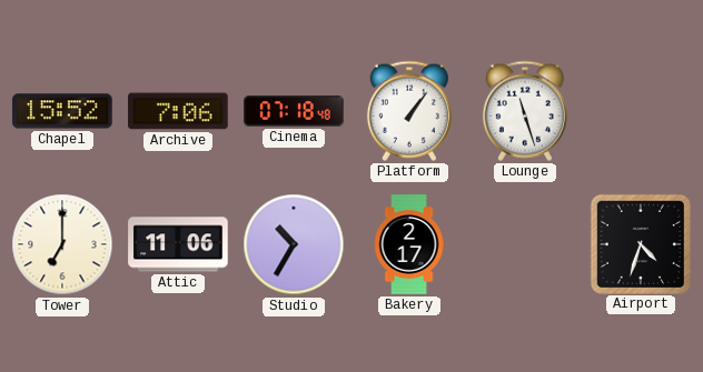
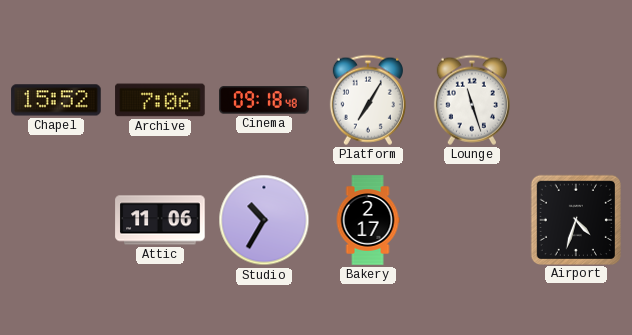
Cinema: 07:18 -> 09:18
Platform: 1:06 -> 7:05
Tower: 7:00 -> none
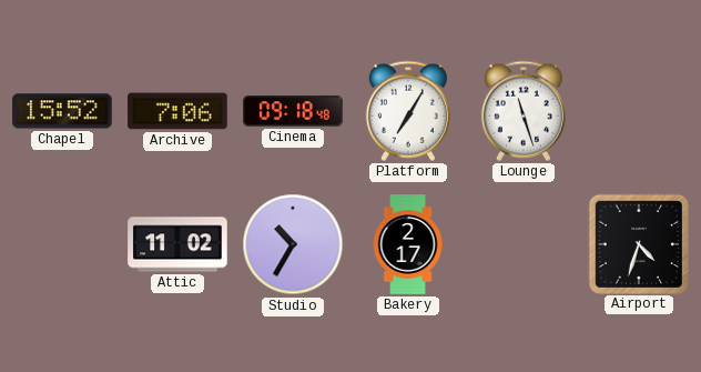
Attic: 11:06 -> 11:02
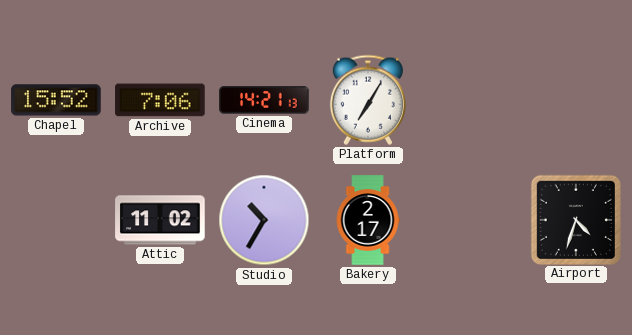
Cinema: 09:18 -> 14:21
Lounge: 11:27 -> none
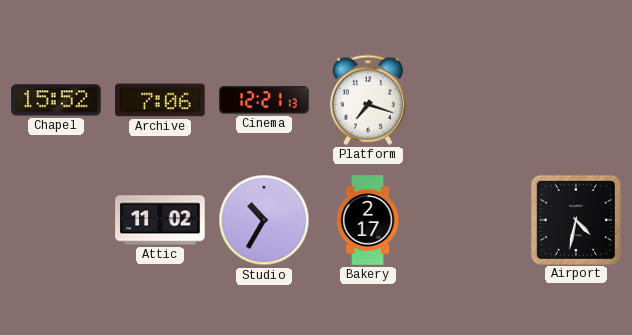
Cinema: 14:21 -> 12:21
Platform: 7:05 -> 7:18
Airport: 4:33 -> 4:32
